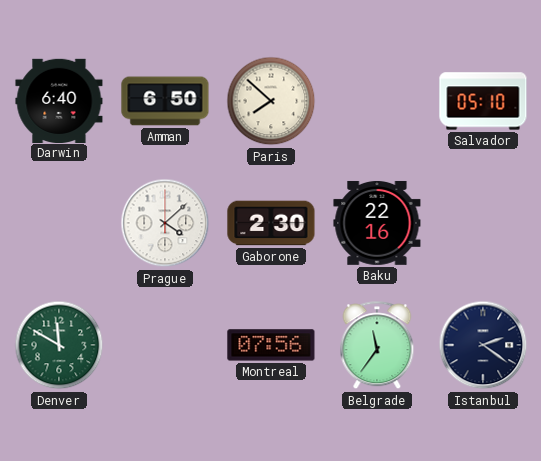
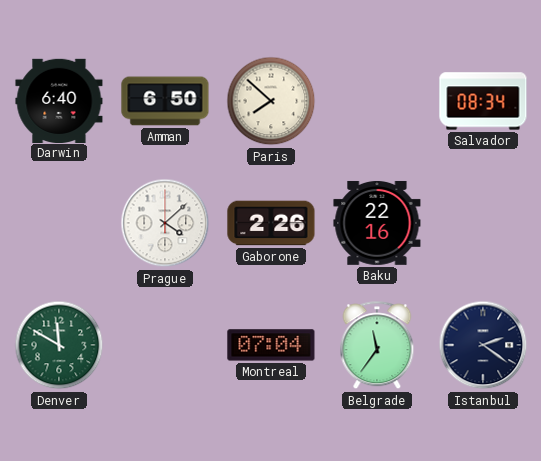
Salvador: 05:10 -> 08:34
Gaborone: 2:30 -> 2:26
Montreal: 07:56 -> 07:04
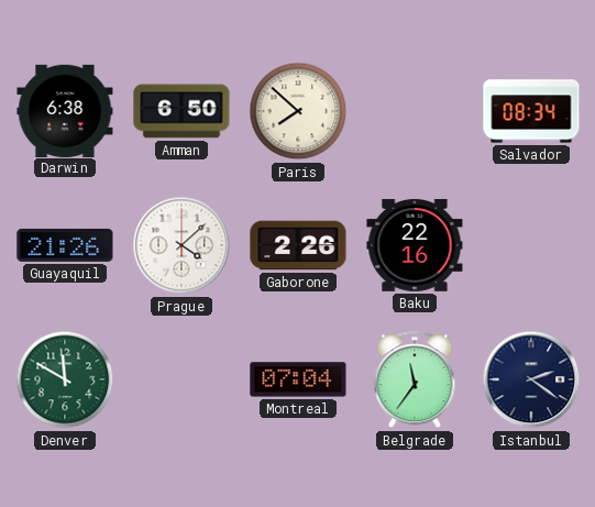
Darwin: 6:40 -> 6:38
Guayaquil: none -> 21:26
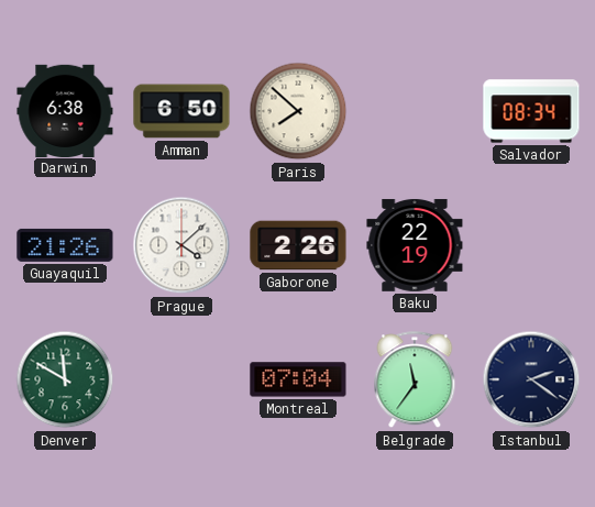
Baku: 22:16 -> 22:19
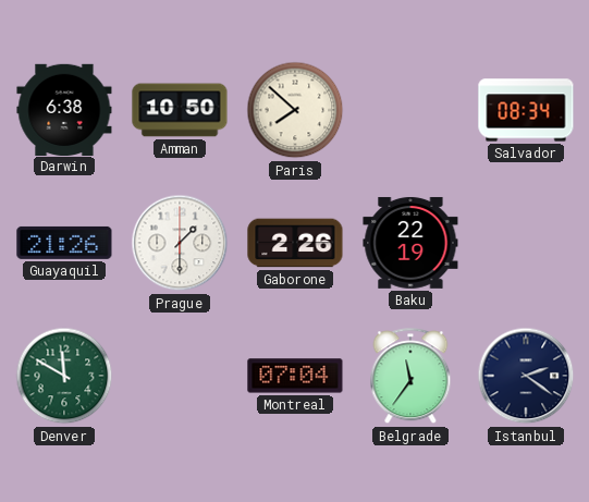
Amman: 6:50 -> 10:50
Prague: 4:08 -> 1:30
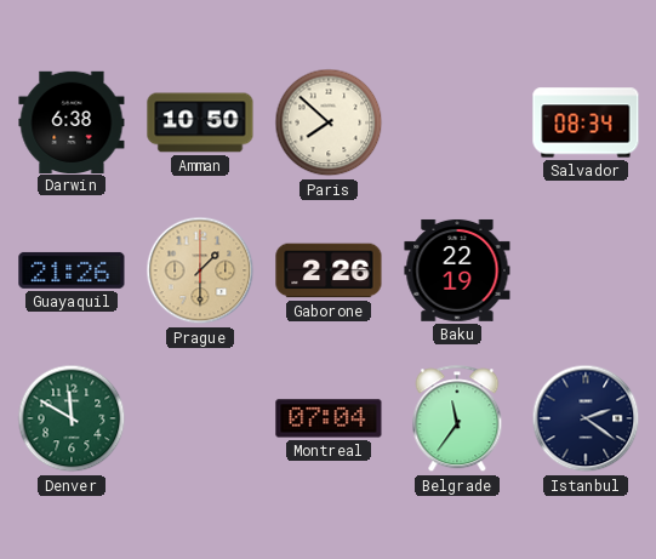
Prague dial: white -> champagne
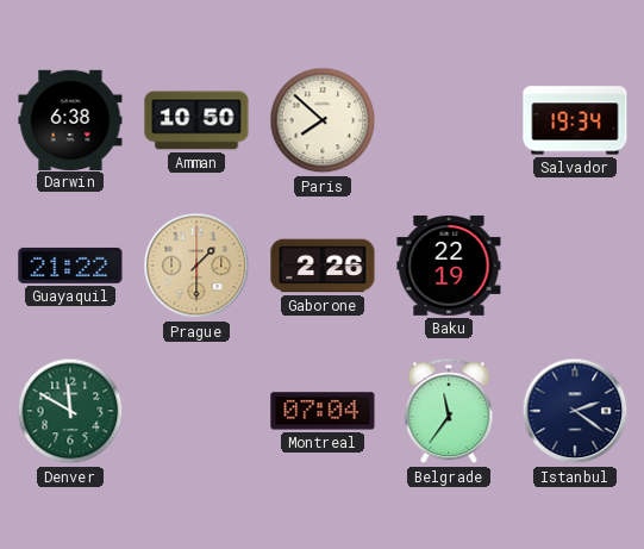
Salvador: 08:34 -> 19:34
Guayaquil: 21:26 -> 21:22
